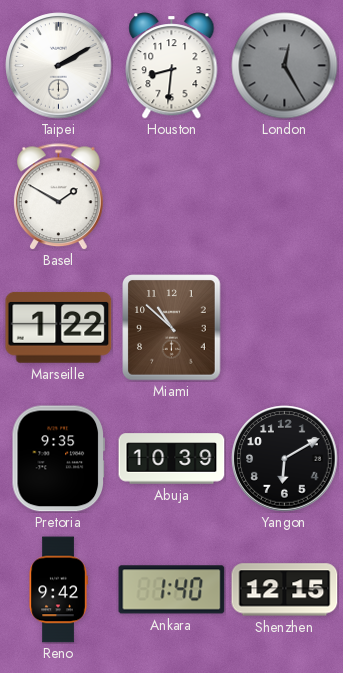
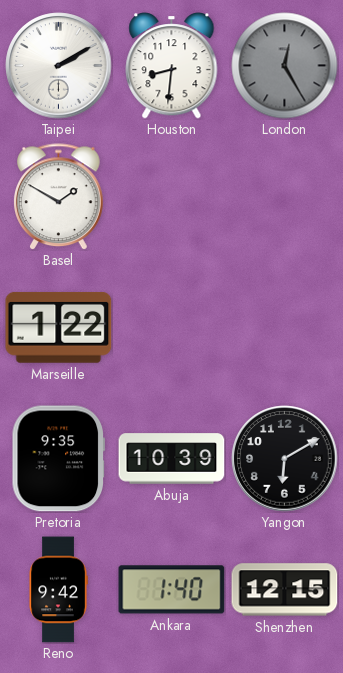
Miami: 10:52 -> none
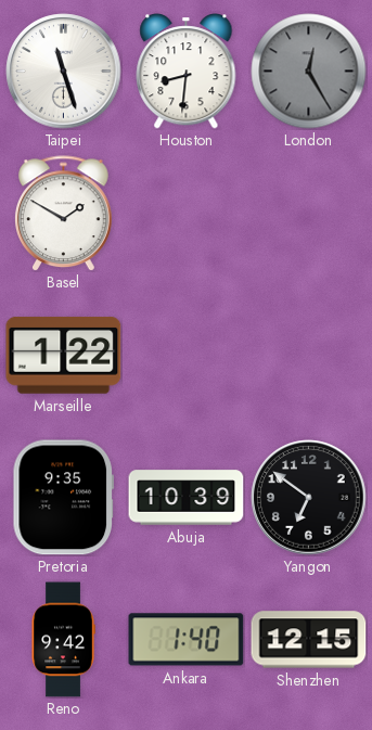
Taipei: 2:10 -> 11:27
Yangon: 6:10 -> 6:51
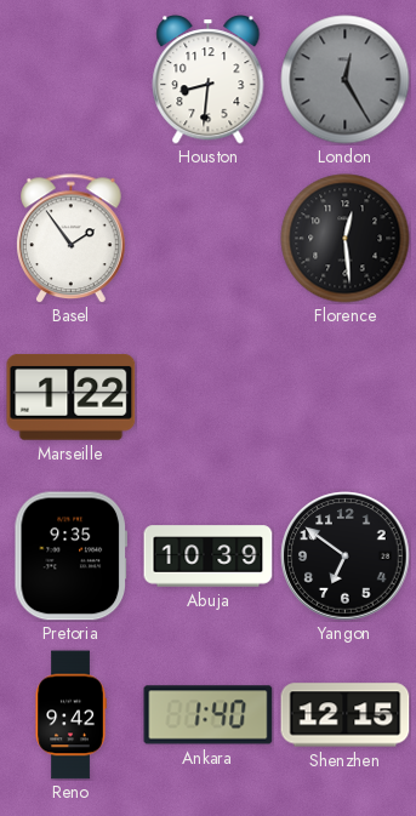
Taipei: 11:27 -> none
Basel: 1:50 -> 1:54
Florence: none -> 12:29
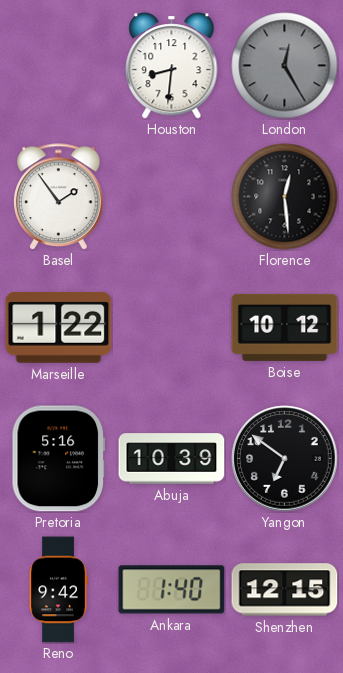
Boise: none -> 10:12
Pretoria: 9:35 -> 5:16
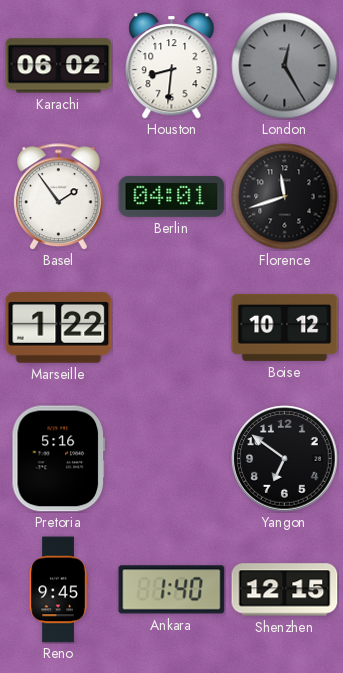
Karachi: none -> 06:02
Berlin: none -> 04:01
Florence: 12:29 -> 11:42
Abuja: 10:39 -> none
Reno: 9:42 -> 9:45
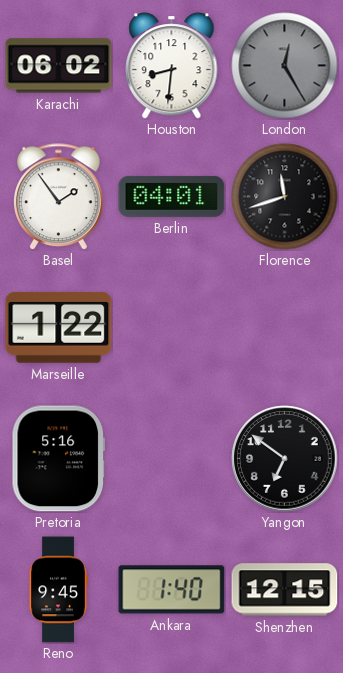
Boise: 10:12 -> none
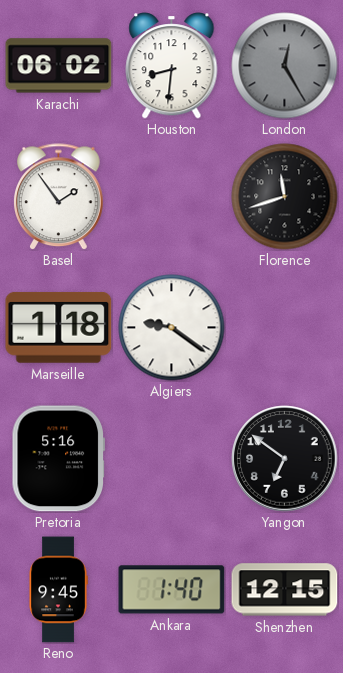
Berlin: 04:01 -> none
Marseille: 1:22 -> 1:18
Algiers: none -> 9:21
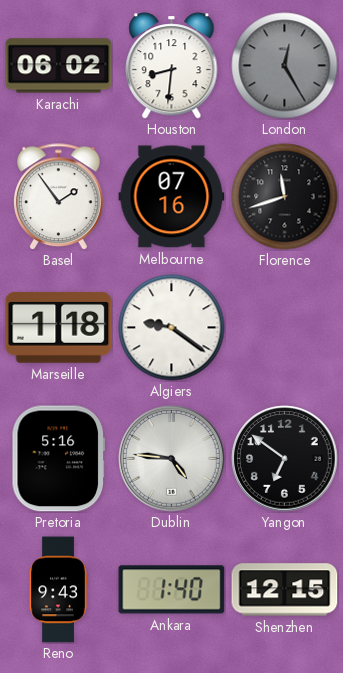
Melbourne: none -> 07:16
Dublin: none -> 4:46
Reno: 9:45 -> 9:43
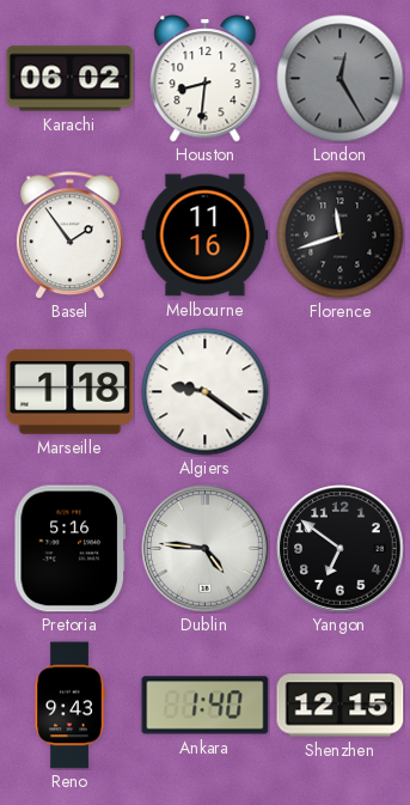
Melbourne: 07:16 -> 11:16
